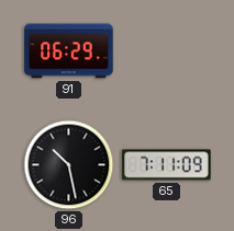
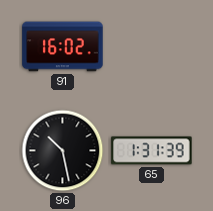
91: 06:29 -> 16:02
65: 7:11 -> 1:31
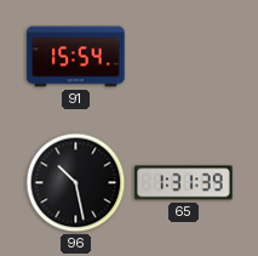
91: 16:02 -> 15:54
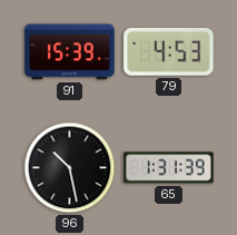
91: 15:54 -> 15:39
79: none -> 4:53
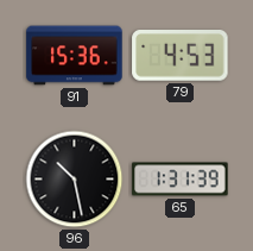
91: 15:39 -> 15:36
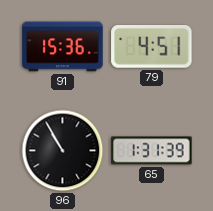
79: 4:53 -> 4:51
96: 10:28 -> 10:55
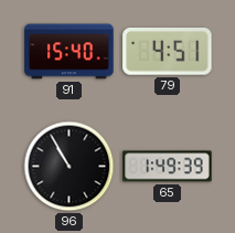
91: 15:36 -> 15:40
65: 1:31 -> 1:49
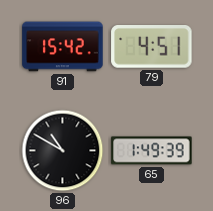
91: 15:40 -> 15:42
96: 10:55 -> 10:50
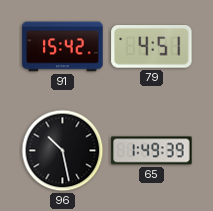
96: 10:50 -> 10:28
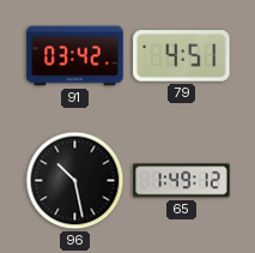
91: 15:42 -> 03:42
65: 1:49:39 -> 1:49:12
